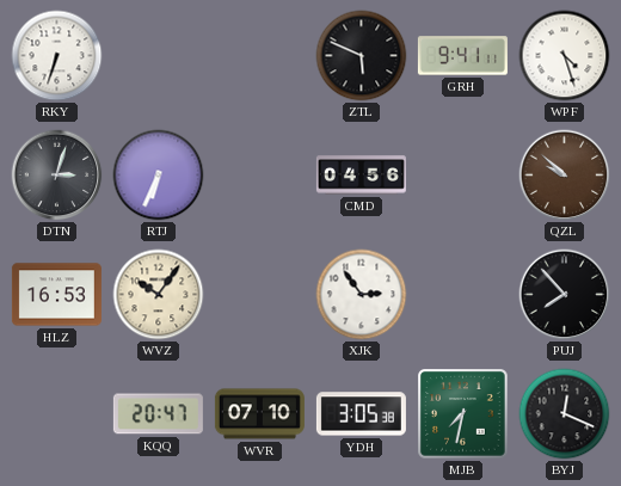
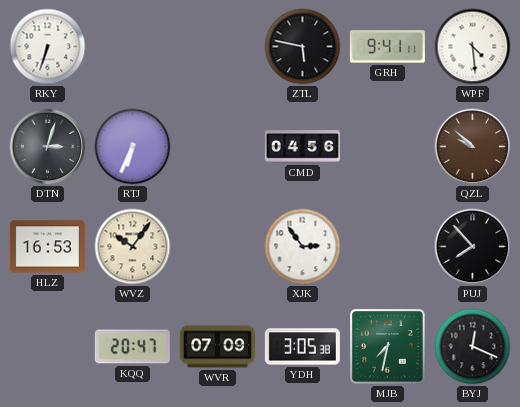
ZTL: 5:49 -> 5:47
WPF: 4:27 -> 4:29
WVR: 07:10 -> 07:09
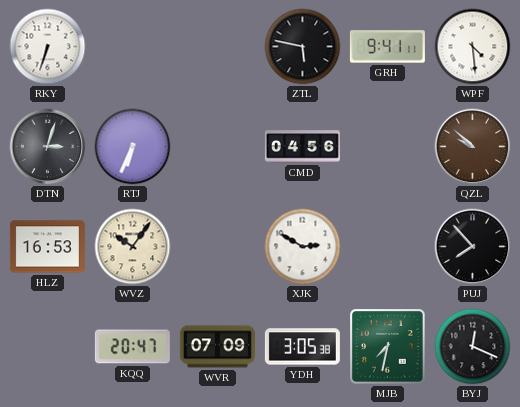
XJK: 2:54 -> 2:50
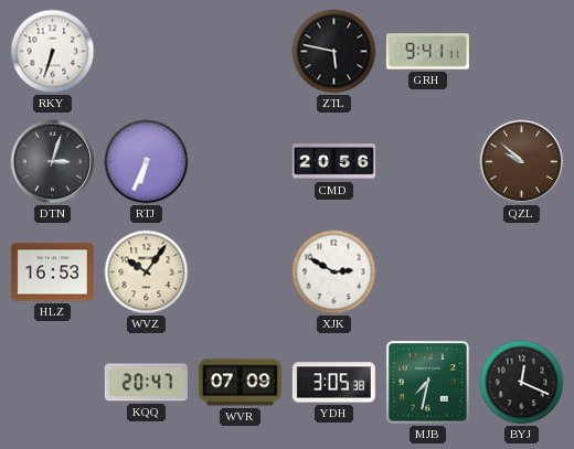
WPF: 4:29 -> none
CMD: 04:56 -> 20:56
PUJ: 7:53 -> none
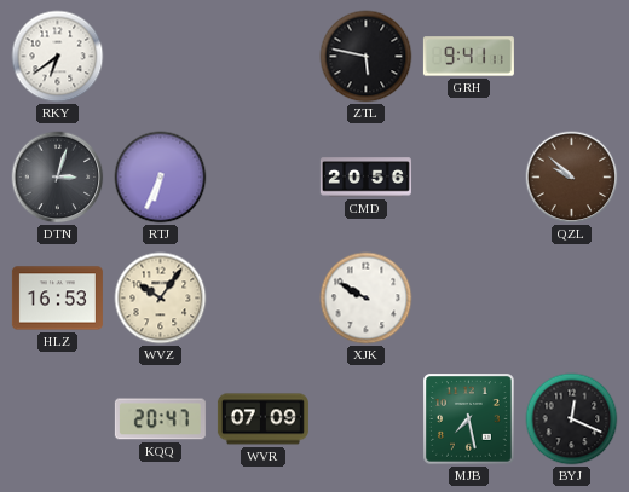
RKY: 6:33 -> 6:39
XJK: 2:50 -> 9:50
YDH: 3:05 -> none
MJB: 7:32 -> 7:28
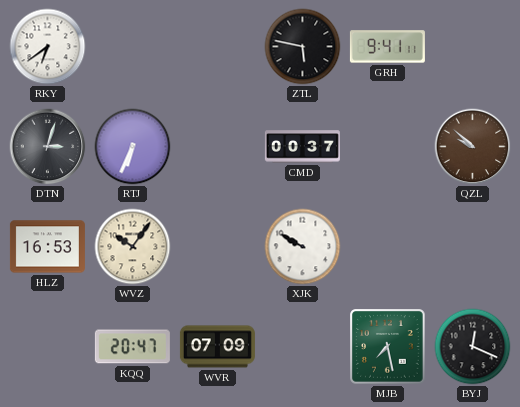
CMD: 20:56 -> 00:37
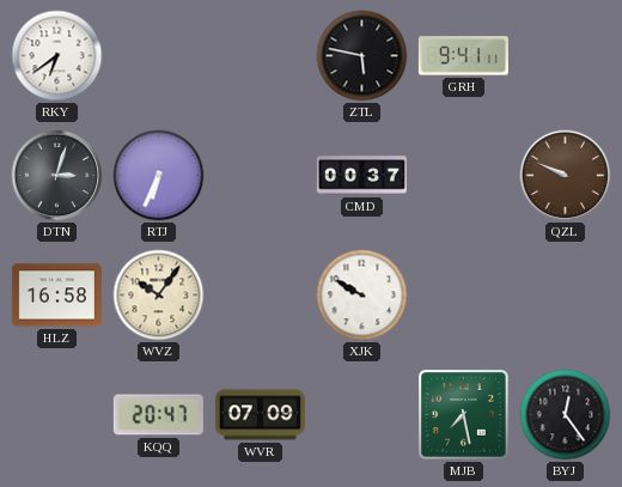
QZL: 9:52 -> 9:49
HLZ: 16:53 -> 16:58
BYJ: 12:19 -> 12:24
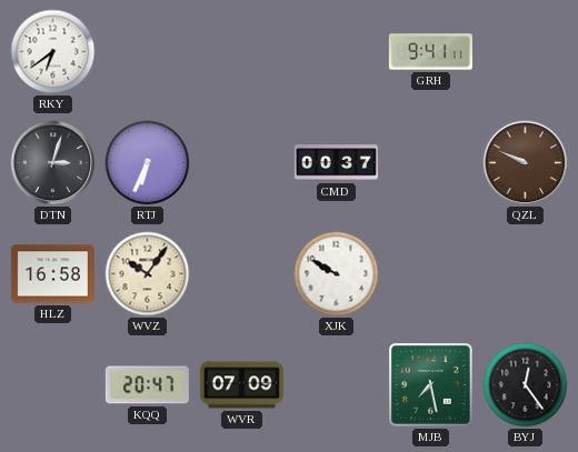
ZTL: 5:47 -> none
